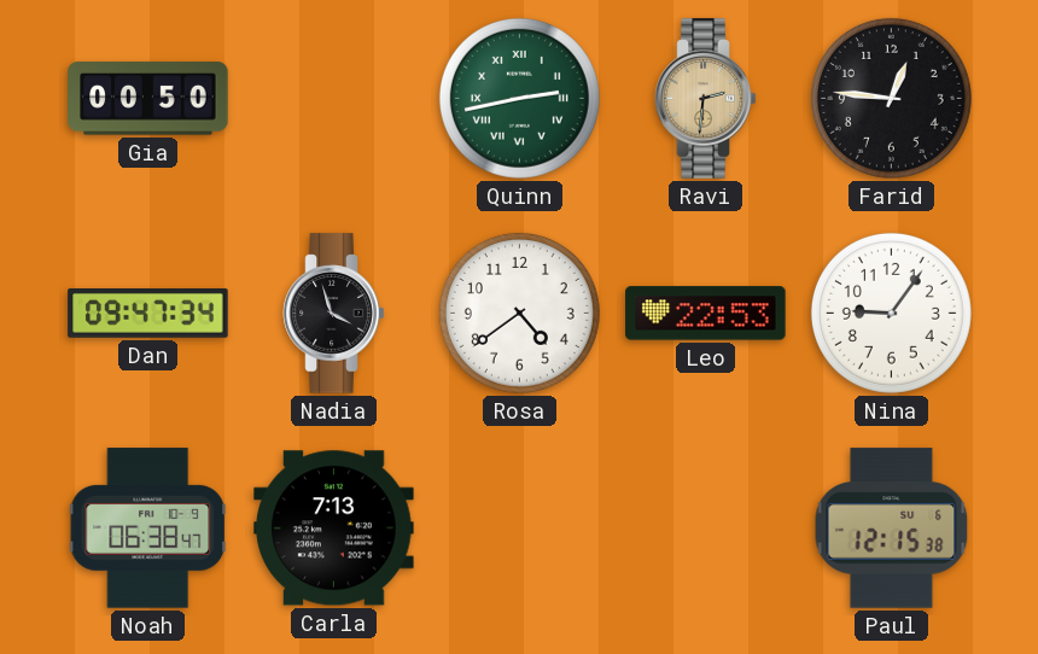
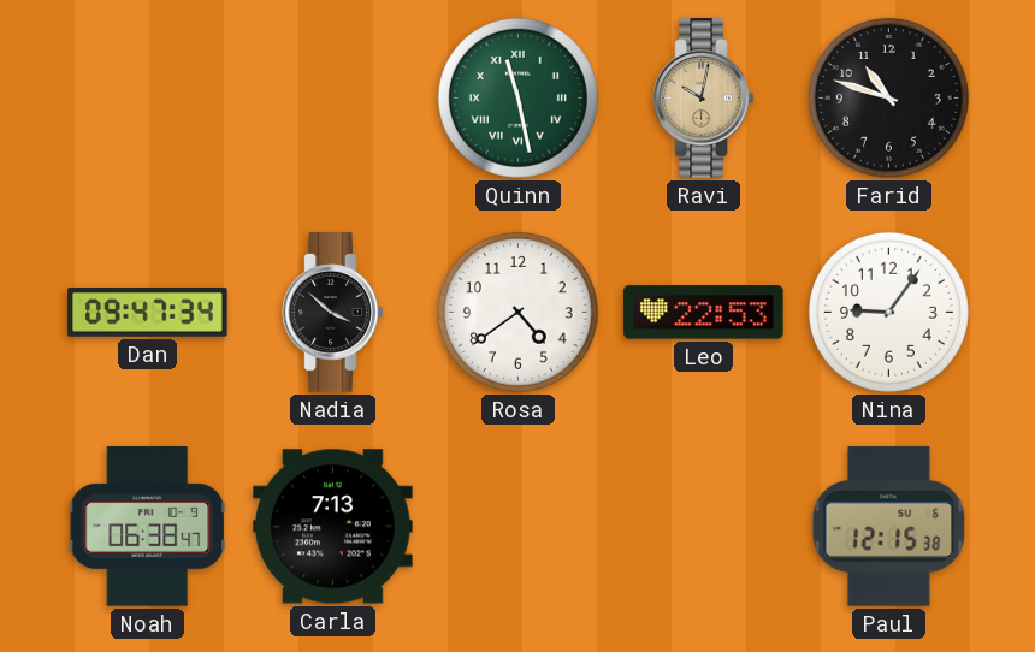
Gia: 00:50 -> none
Quinn: 2:43 -> 11:28
Ravi: 2:31 -> 10:02
Farid: 12:46 -> 10:48
Nadia: 3:57 -> 3:52
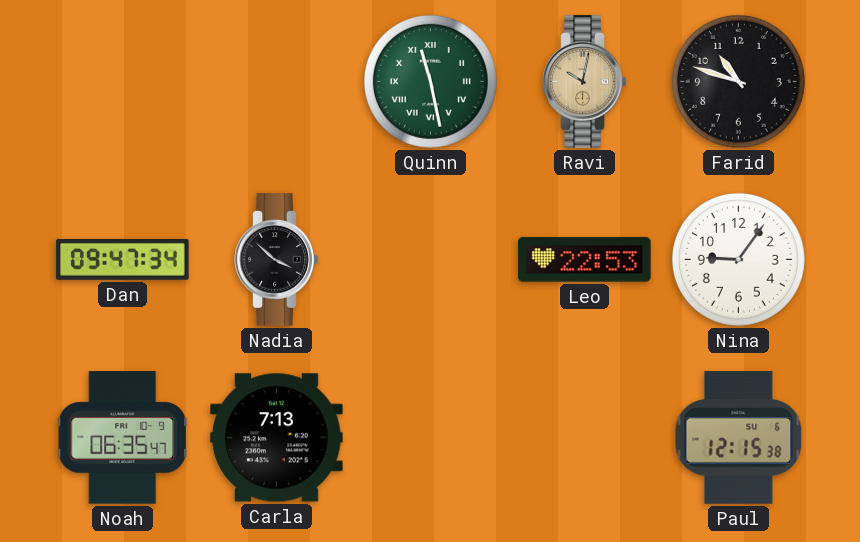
Rosa: 4:39 -> none
Noah: 06:38 -> 06:35
